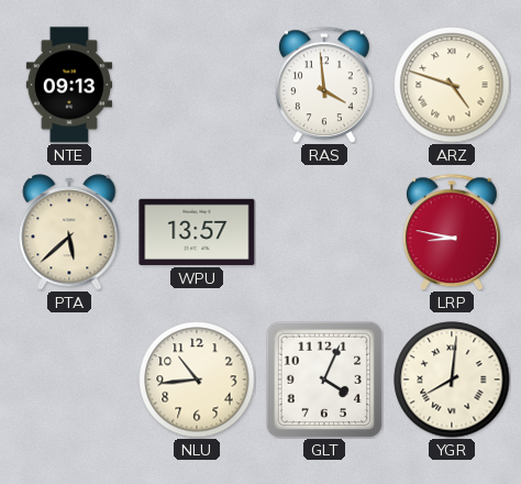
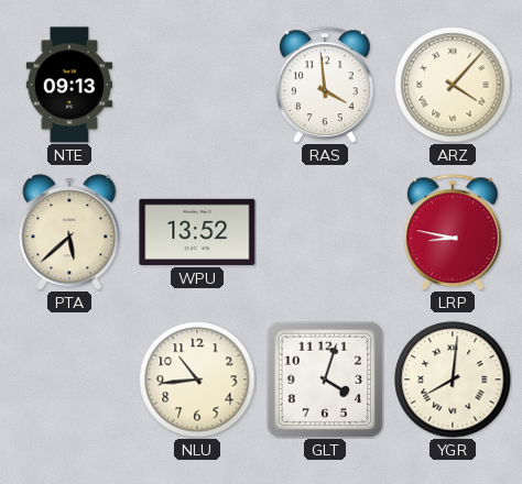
ARZ: 4:48 -> 4:07
WPU: 13:57 -> 13:52
GLT: 4:04 -> 4:03
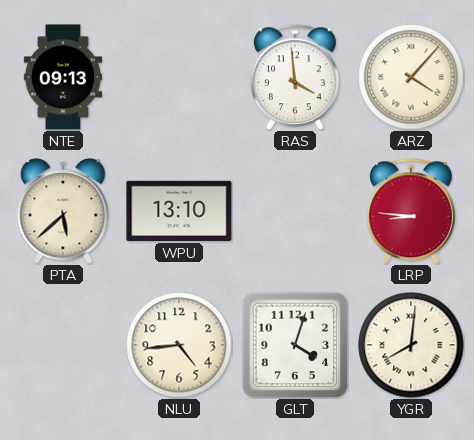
WPU: 13:52 -> 13:10
LRP: 8:47 -> 8:46
NLU: 10:44 -> 4:44
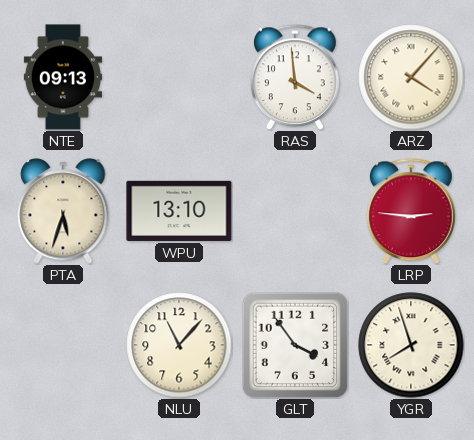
PTA: 5:38 -> 5:33
LRP: 8:46 -> 2:46
NLU: 4:44 -> 11:07
GLT: 4:03 -> 3:54
YGR: 8:01 -> 7:57
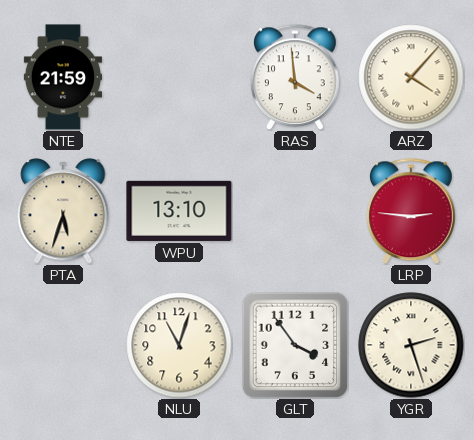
NTE: 09:13 -> 21:59
NLU: 11:07 -> 11:03
YGR: 7:57 -> 2:27
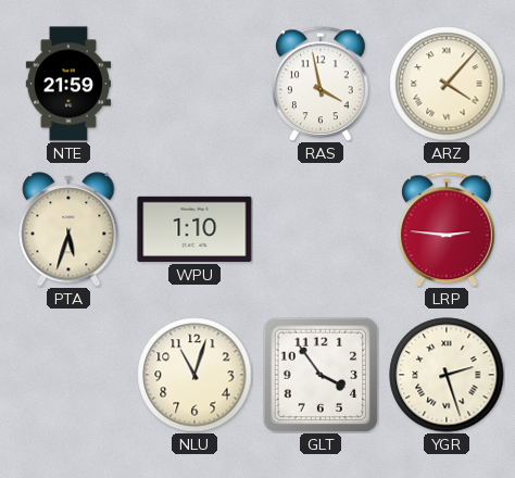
RAS: 3:59 -> 3:58
WPU: 13:10 -> 1:10
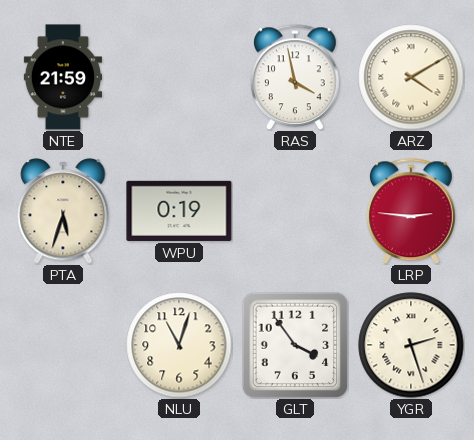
ARZ: 4:07 -> 4:10
WPU: 1:10 -> 0:19
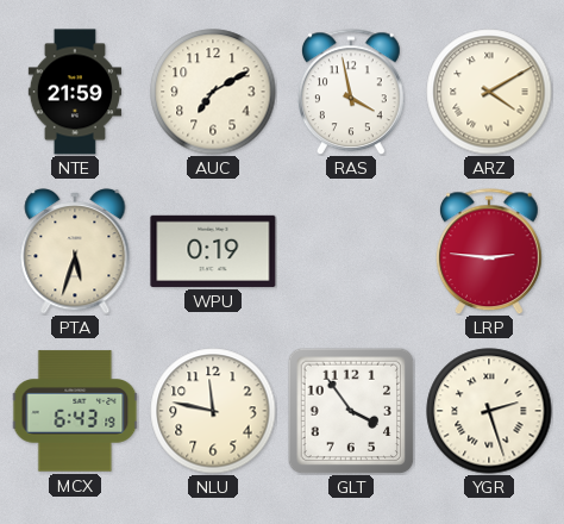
AUC: none -> 7:10
MCX: none -> 6:43
NLU: 11:03 -> 11:47
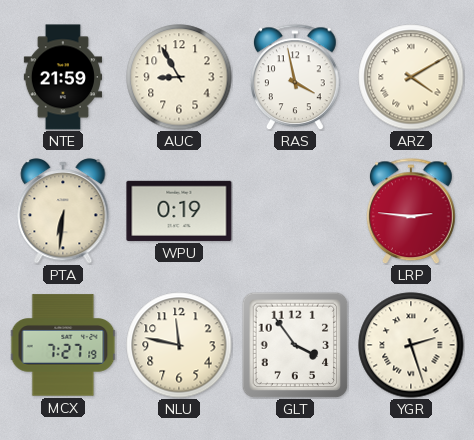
AUC: 7:10 -> 8:55
PTA: 5:33 -> 6:31
MCX: 6:43 -> 7:27
